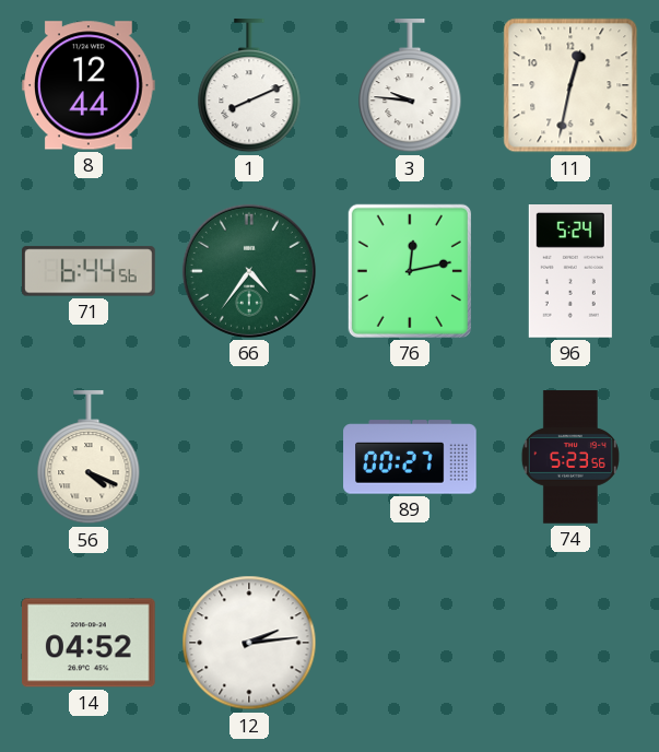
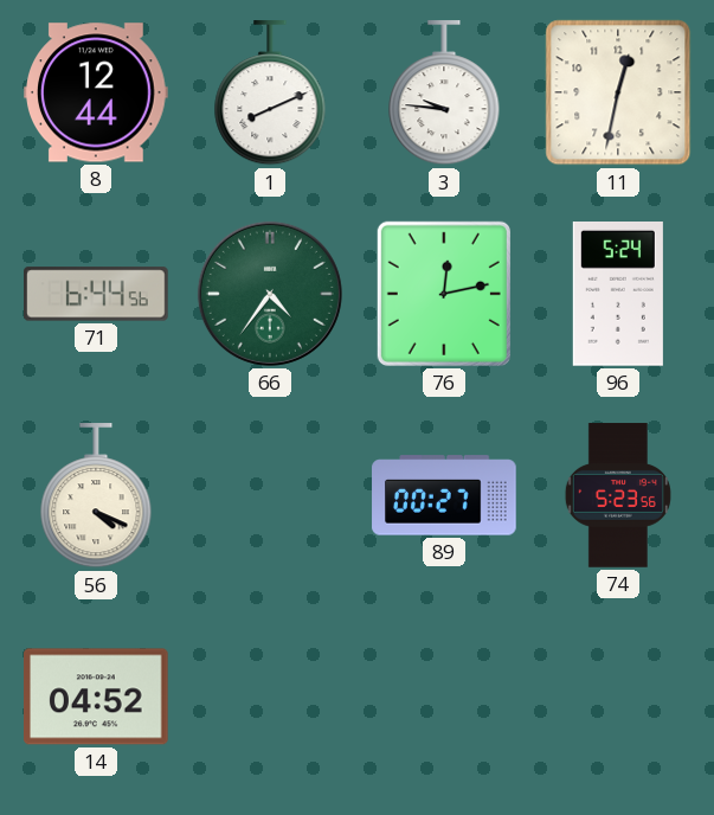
12: 2:14 -> none
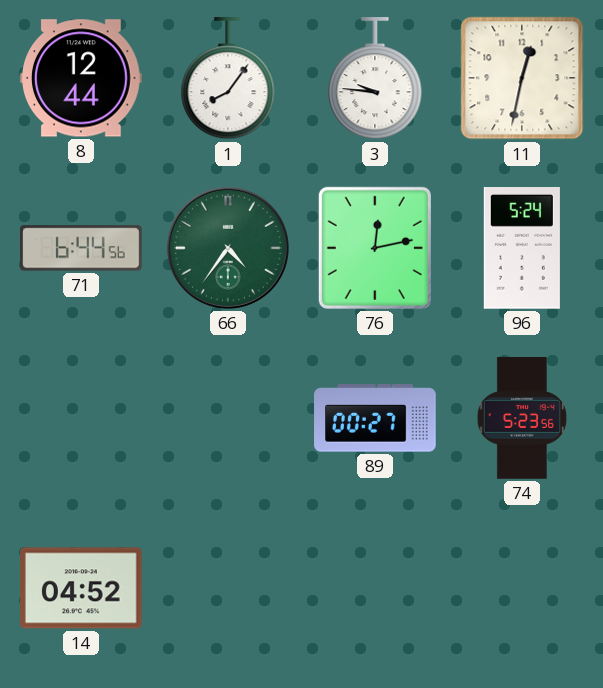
1: 8:11 -> 8:06
56: 4:19 -> none
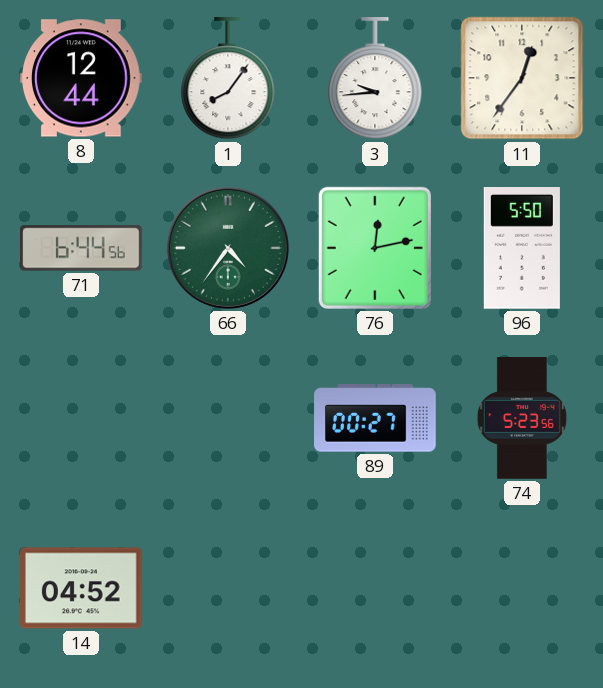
3: 9:46 -> 9:44
11: 12:32 -> 12:36
96: 5:24 -> 5:50
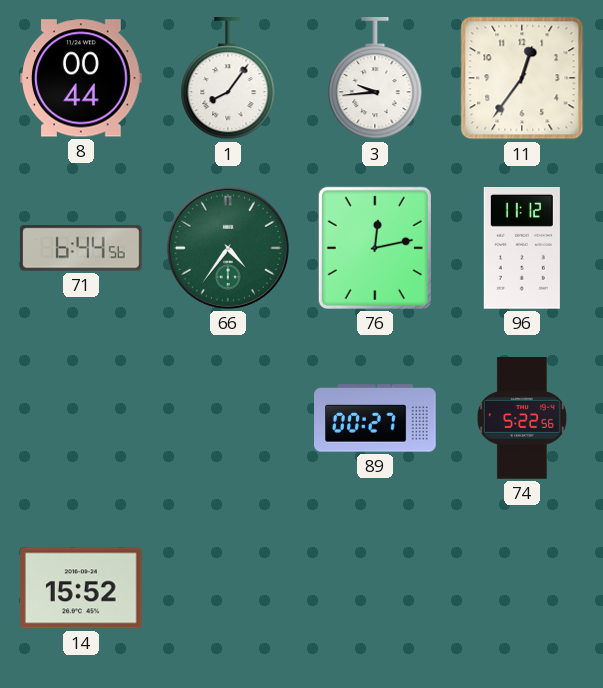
8: 12:44 -> 00:44
96: 5:50 -> 11:12
74: 5:23 -> 5:22
14: 04:52 -> 15:52
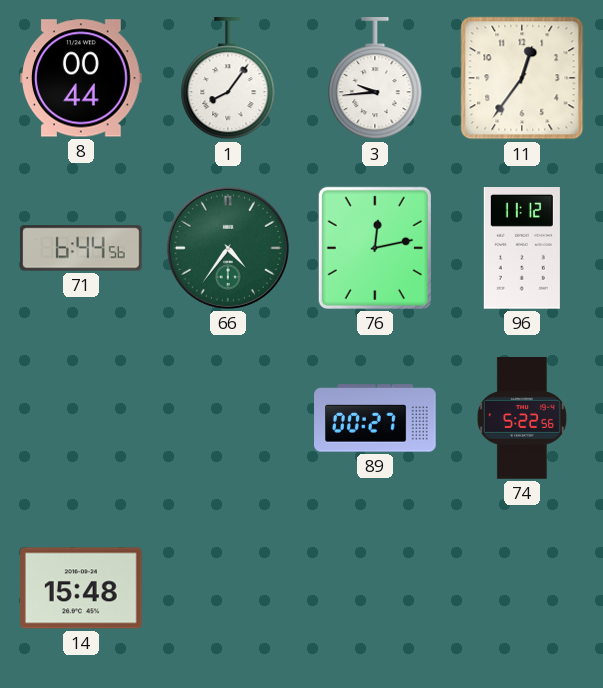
14: 15:52 -> 15:48
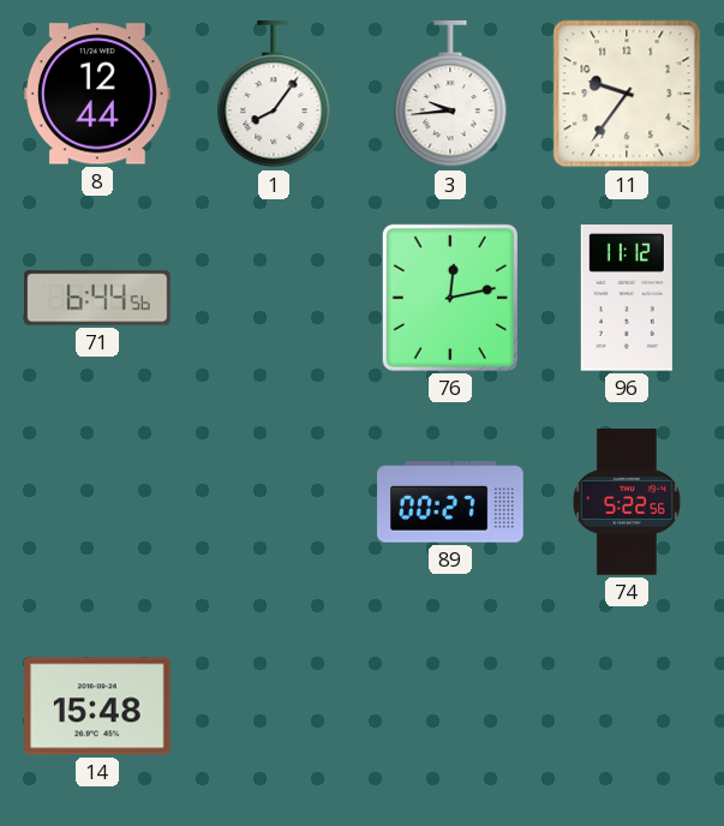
8: 00:44 -> 12:44
11: 12:36 -> 9:36
66: 4:36 -> none
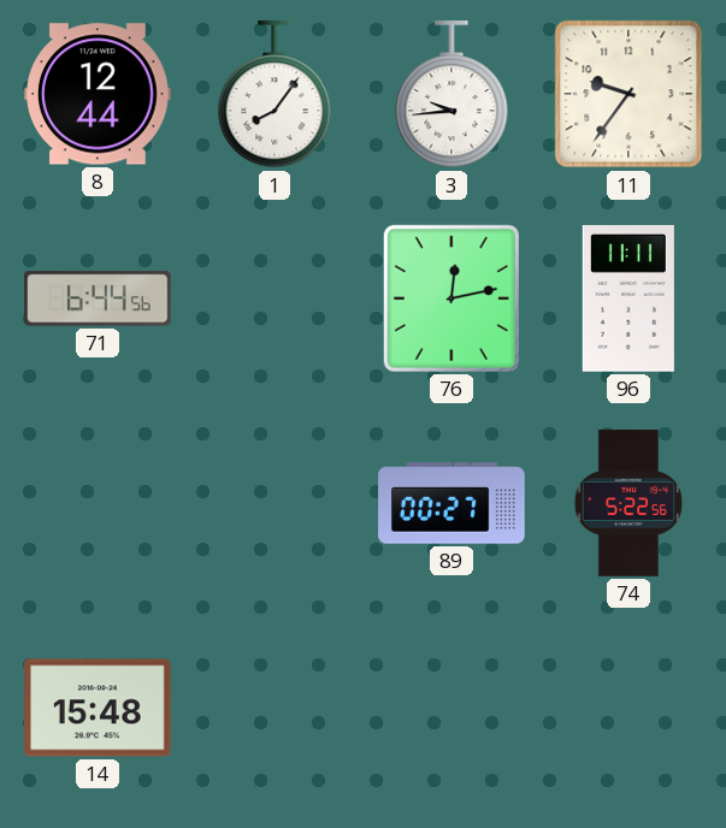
96: 11:12 -> 11:11
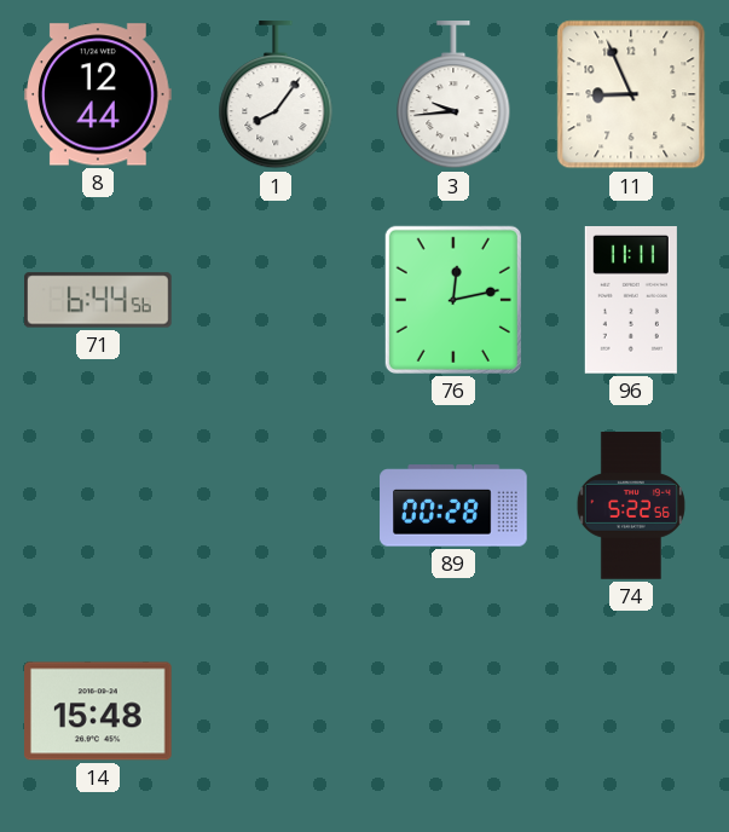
11: 9:36 -> 8:56
89: 00:27 -> 00:28
